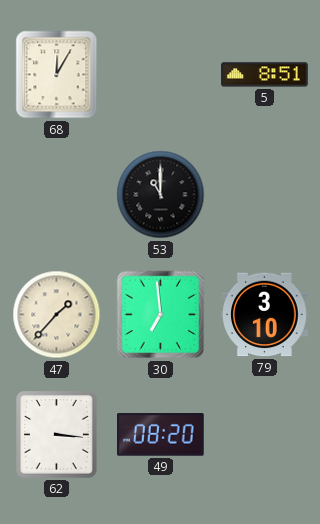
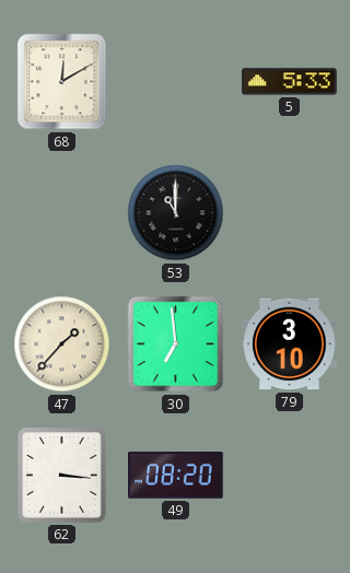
68: 12:05 -> 12:10
5: 8:51 -> 5:33
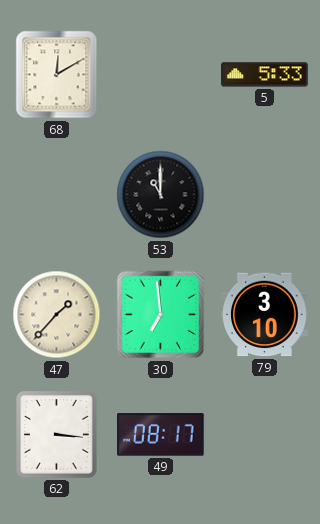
49: 08:20 -> 08:17
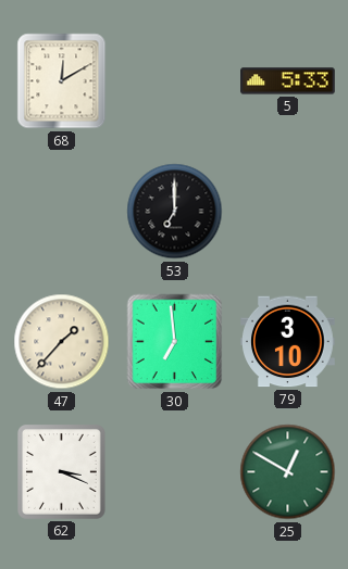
53: 11:00 -> 7:00
62: 3:16 -> 3:19
49: 08:17 -> none
25: none -> 12:50
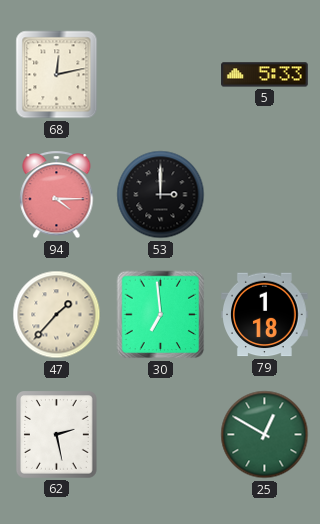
68: 12:10 -> 12:13
94: none -> 4:15
53: 7:00 -> 3:00
79: 3:10 -> 1:18
62: 3:19 -> 2:28
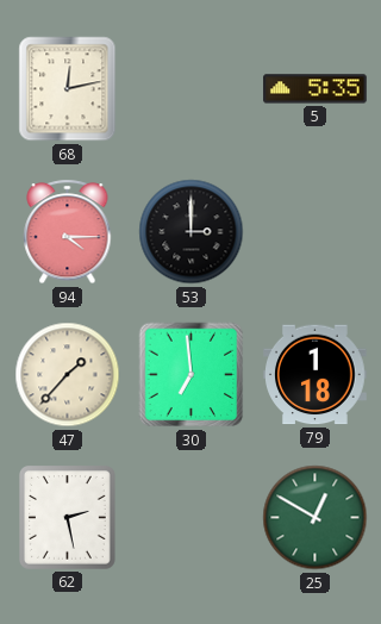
5: 5:33 -> 5:35
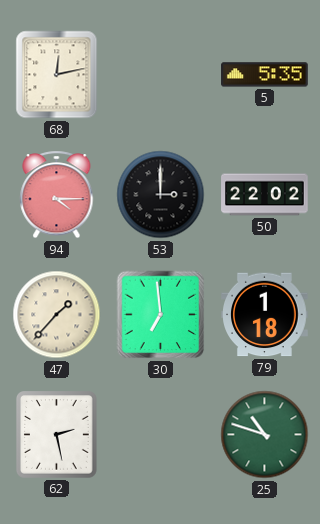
50: none -> 22:02
25: 12:50 -> 10:48
